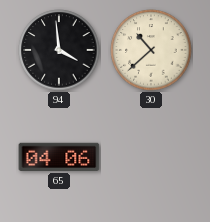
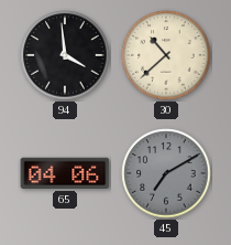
45: none -> 7:10
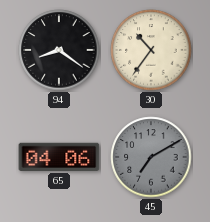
94: 3:59 -> 8:21
30: 10:38 -> 10:36
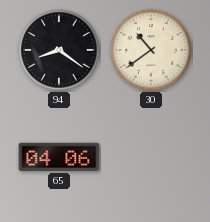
30: 10:36 -> 10:39
45: 7:10 -> none
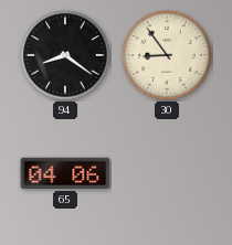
30: 10:39 -> 8:54
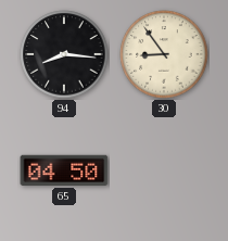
94: 8:21 -> 8:16
65: 04:06 -> 04:50
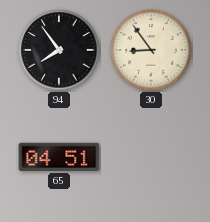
94: 8:16 -> 7:54
65: 04:50 -> 04:51
